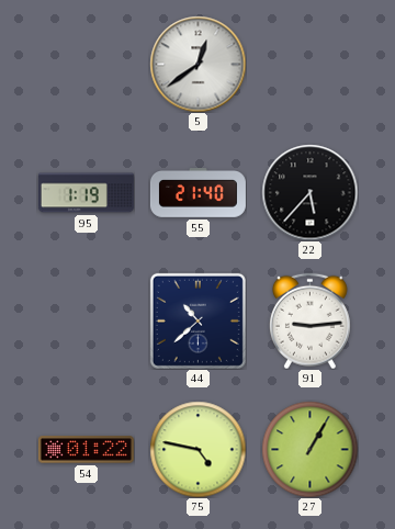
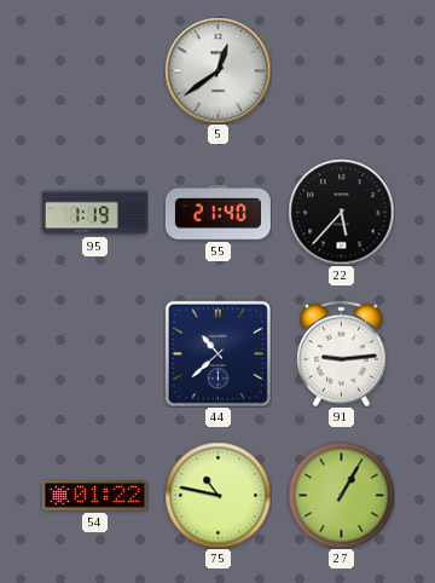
75: 4:47 -> 10:47
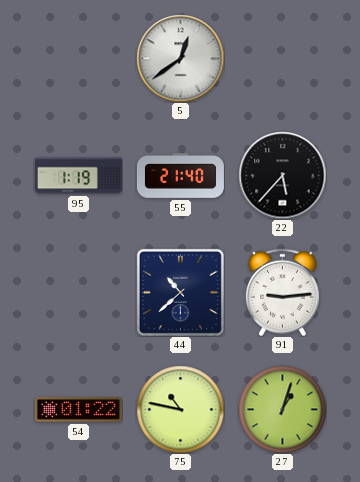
27: 1:05 -> 1:03
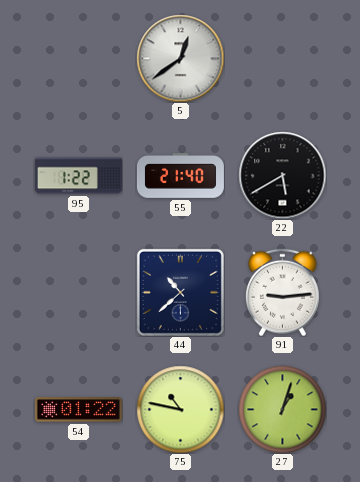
95: 1:19 -> 1:22
22: 5:37 -> 5:40
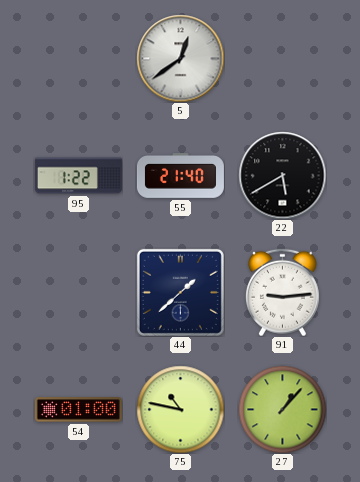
44: 10:38 -> 1:38
54: 01:22 -> 01:00
27: 1:03 -> 1:07
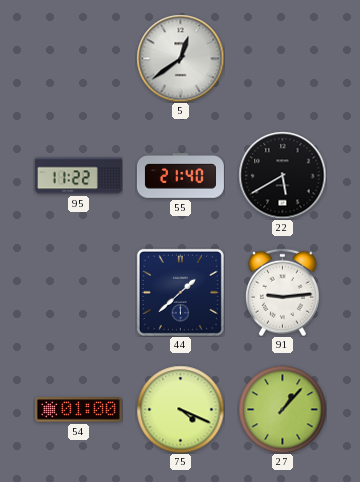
95: 1:22 -> 11:22
75: 10:47 -> 4:19
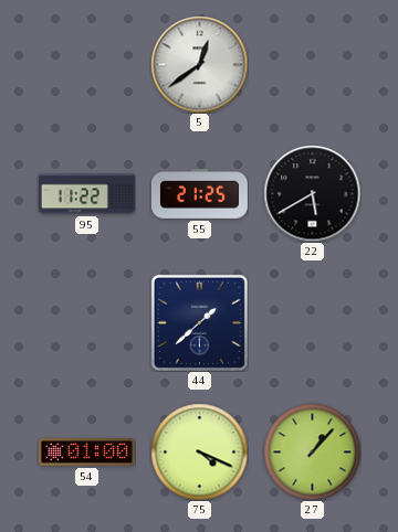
55: 21:40 -> 21:25
91: 9:14 -> none
